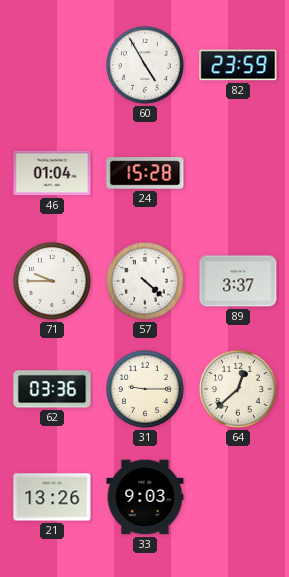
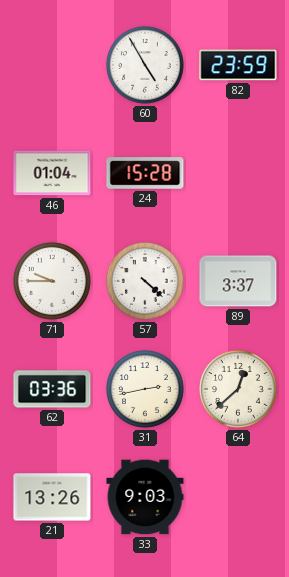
31: 9:15 -> 2:43
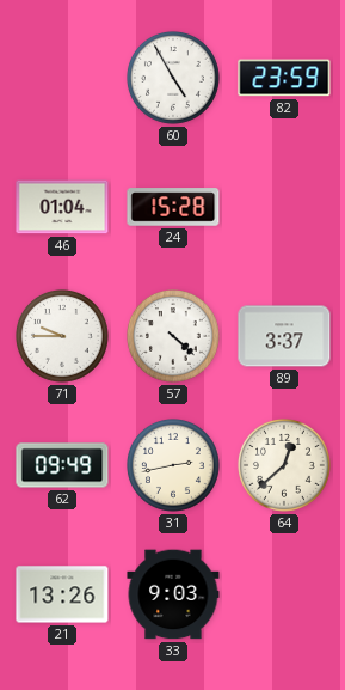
62: 03:36 -> 09:49
